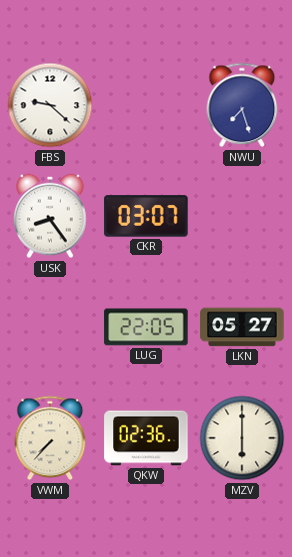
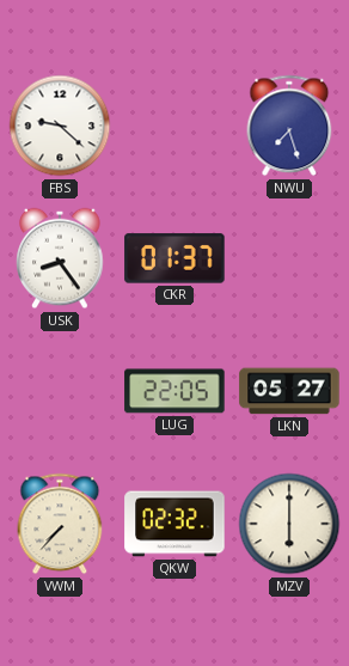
CKR: 03:07 -> 01:37
QKW: 02:36 -> 02:32
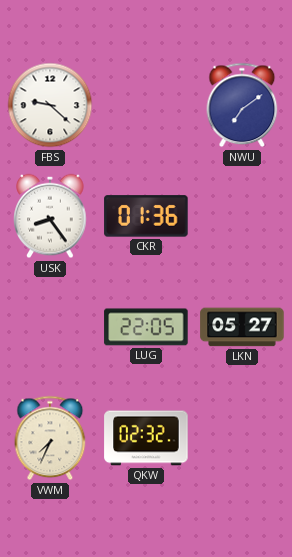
NWU: 7:27 -> 7:09
CKR: 01:37 -> 01:36
VWM: 7:37 -> 7:34
MZV: 6:00 -> none
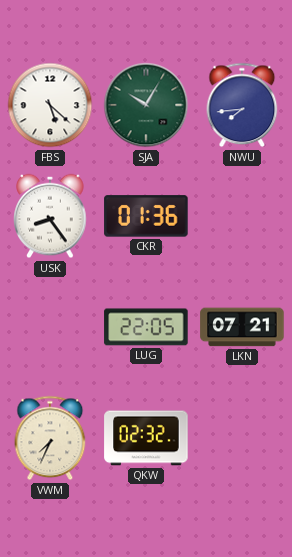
FBS: 9:22 -> 5:22
SJA: none -> 10:05
NWU: 7:09 -> 7:44
LKN: 05:27 -> 07:21
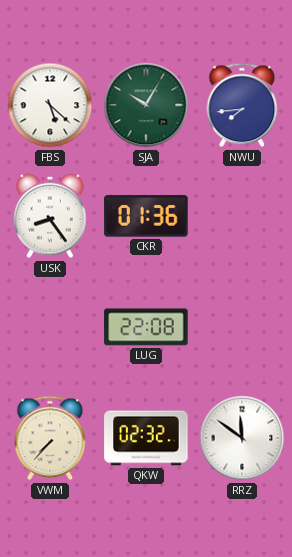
LUG: 22:05 -> 22:08
LKN: 07:21 -> none
VWM: 7:34 -> 7:37
RRZ: none -> 11:51
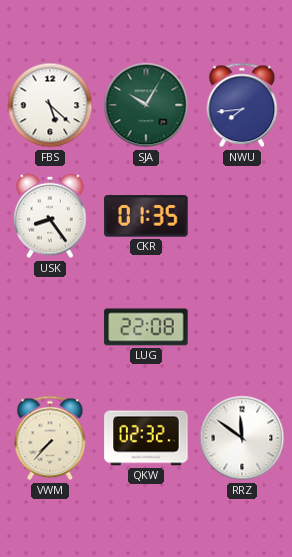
CKR: 01:36 -> 01:35
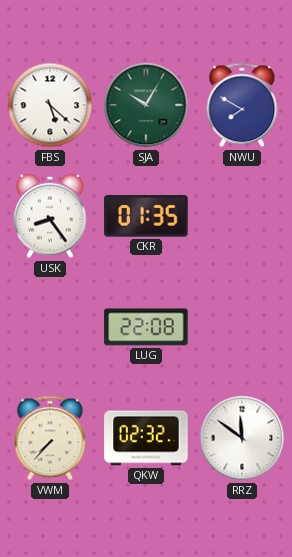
NWU: 7:44 -> 7:50
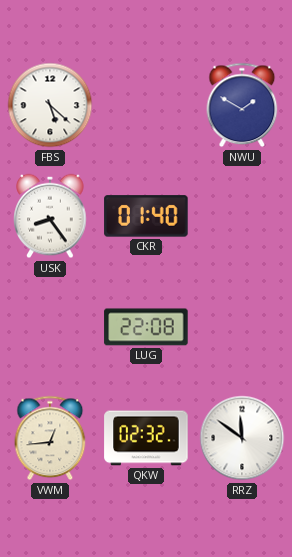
SJA: 10:05 -> none
NWU: 7:50 -> 1:50
CKR: 01:35 -> 01:40
VWM: 7:37 -> 12:44
